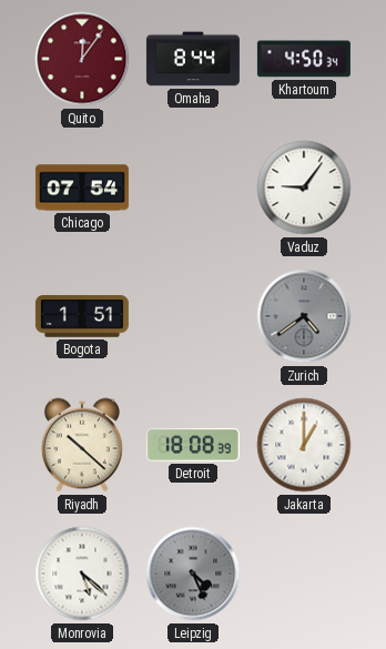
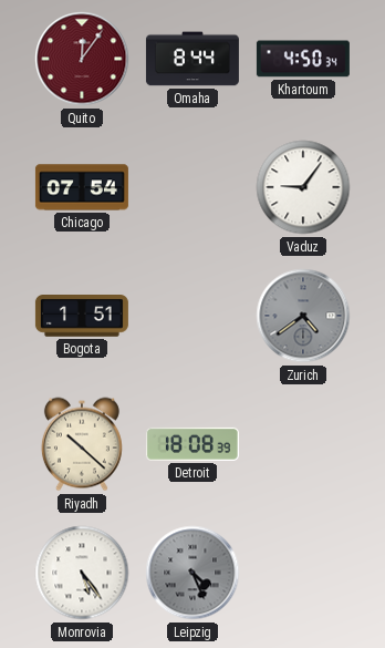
Jakarta: 1:00 -> none
Monrovia: 5:22 -> 5:24
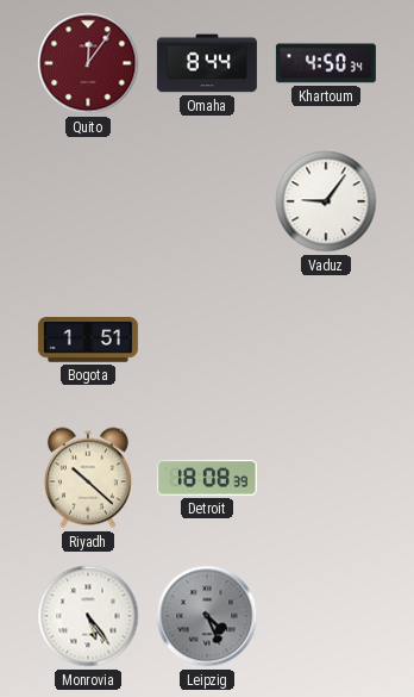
Chicago: 07:54 -> none
Zurich: 4:39 -> none
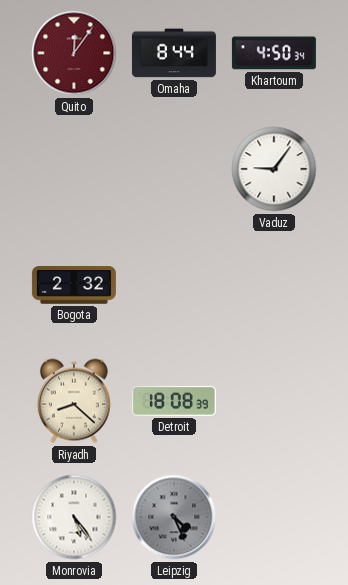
Bogota: 1:51 -> 2:32
Riyadh: 10:22 -> 8:22
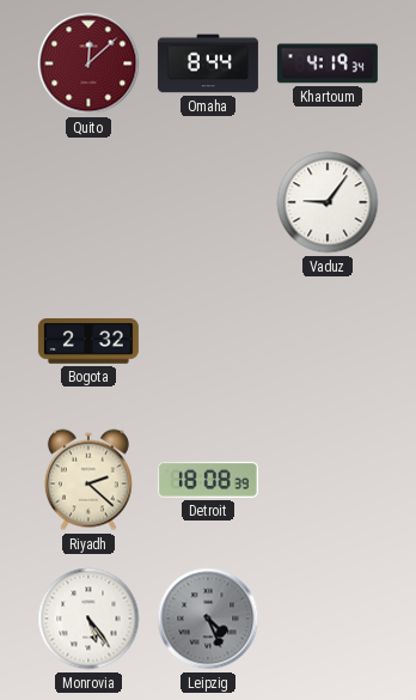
Quito: 12:06 -> 12:08
Khartoum: 4:50 -> 4:19
Riyadh: 8:22 -> 2:22
